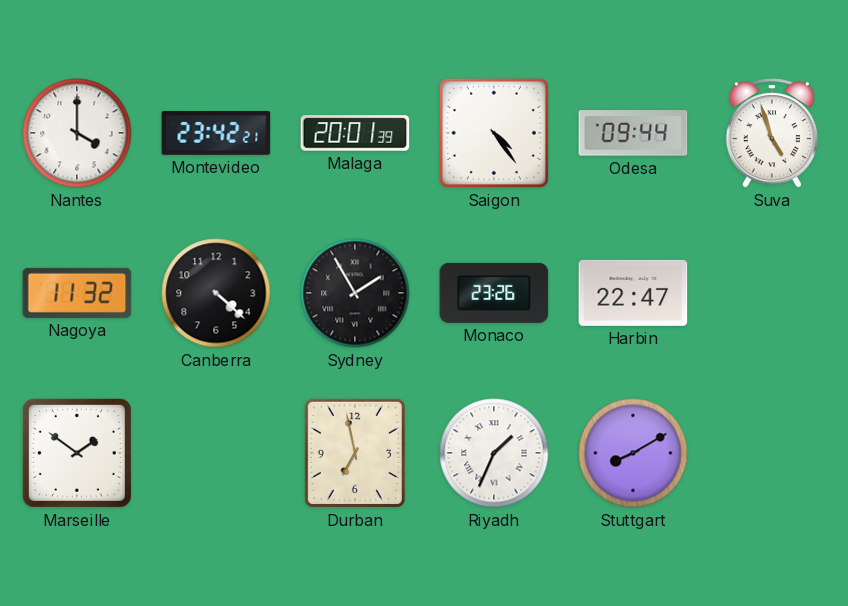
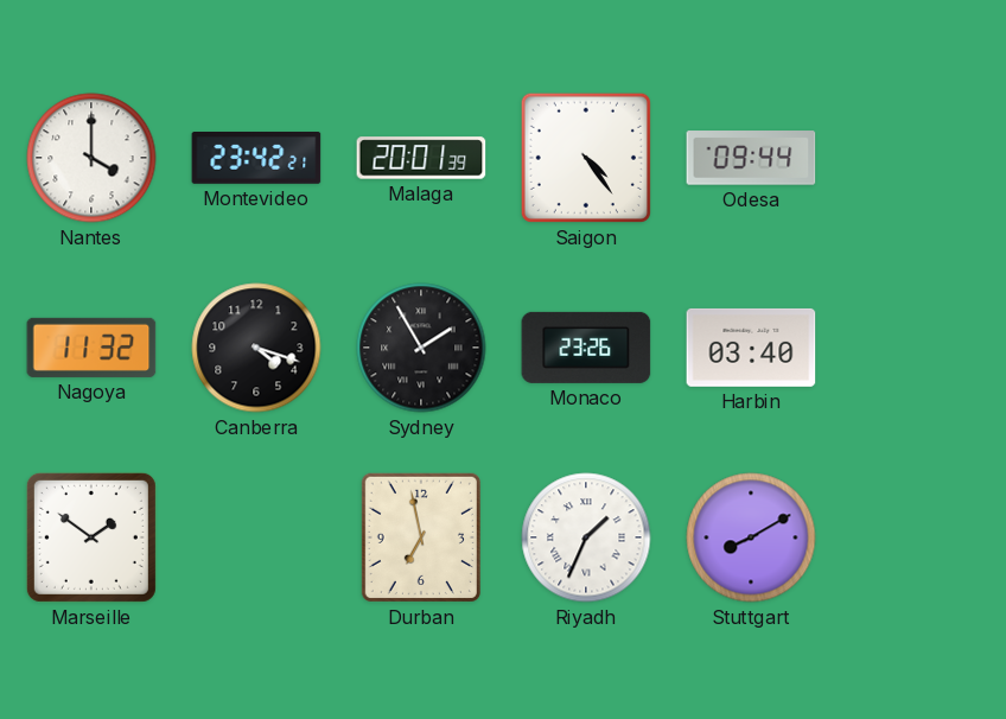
Suva: 4:57 -> none
Canberra: 4:22 -> 4:18
Harbin: 22:47 -> 03:40
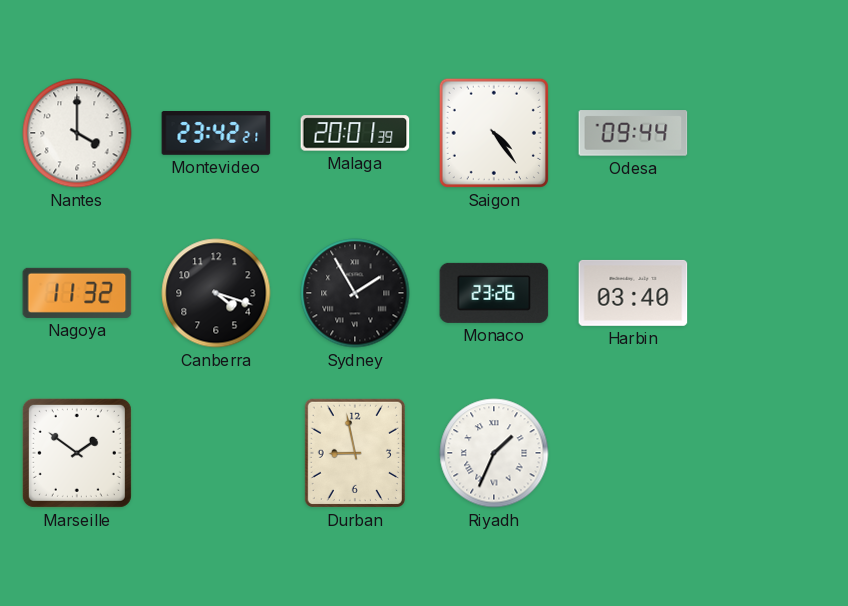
Durban: 6:58 -> 8:58
Stuttgart: 8:10 -> none
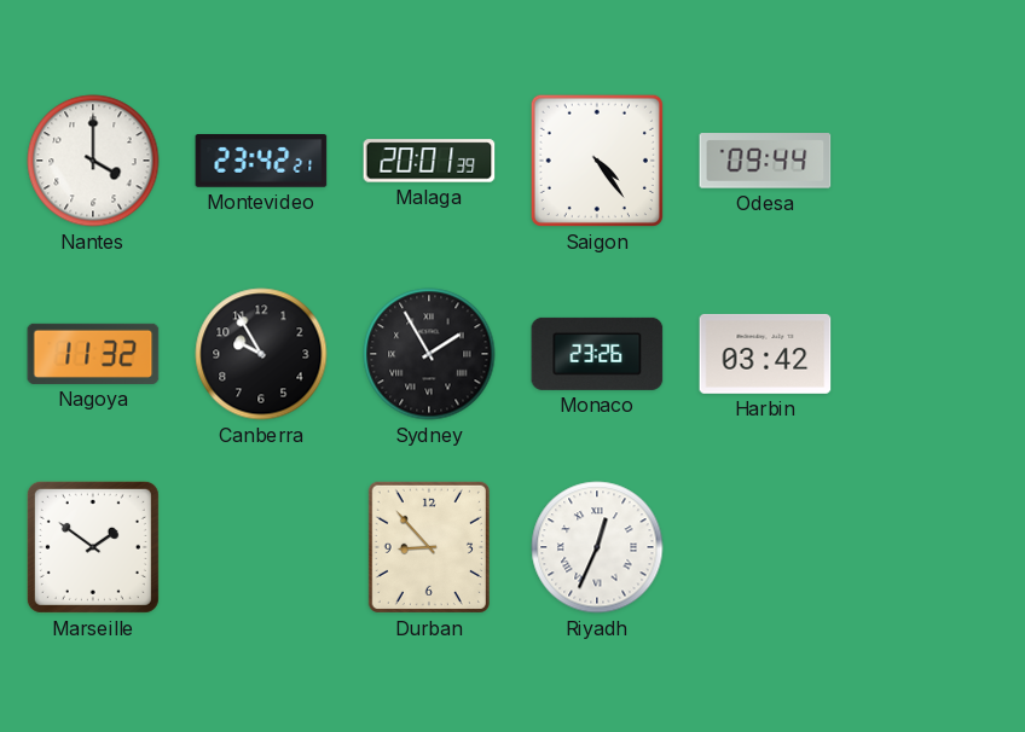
Canberra: 4:18 -> 9:55
Harbin: 03:40 -> 03:42
Durban: 8:58 -> 8:53
Riyadh: 1:34 -> 12:34
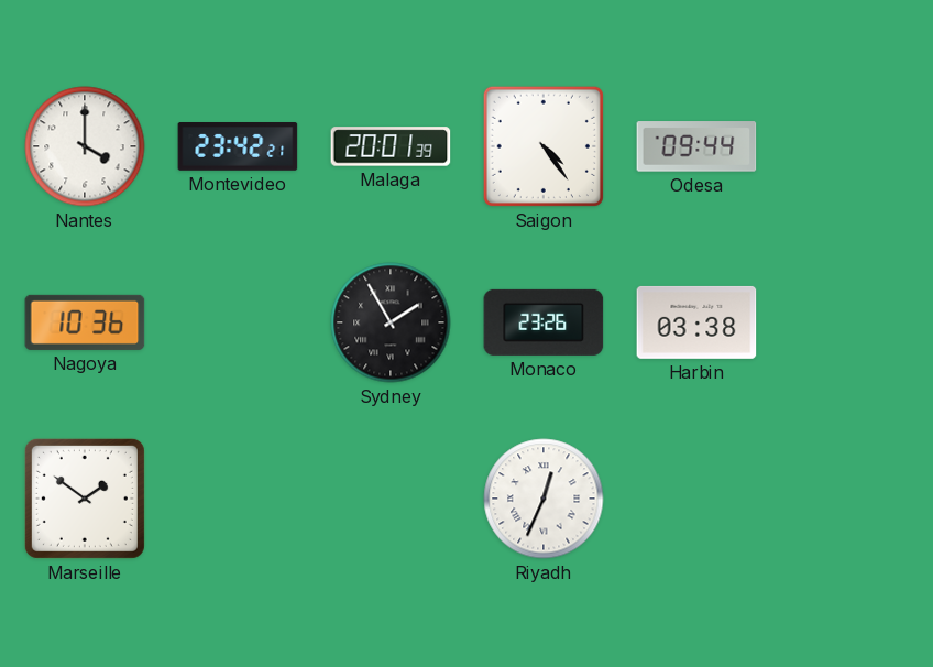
Nagoya: 11:32 -> 10:36
Canberra: 9:55 -> none
Harbin: 03:42 -> 03:38
Durban: 8:53 -> none
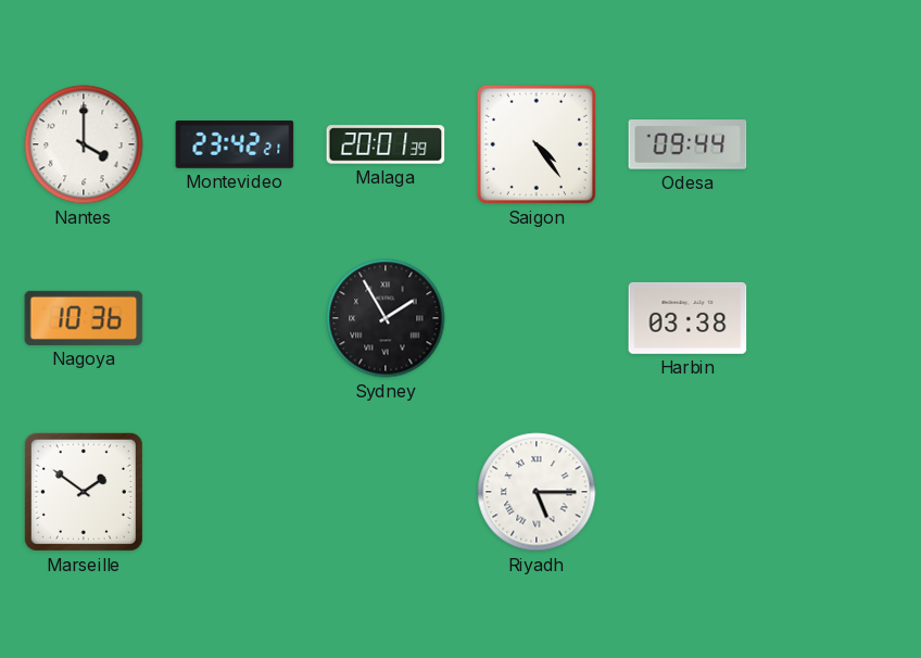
Monaco: 23:26 -> none
Riyadh: 12:34 -> 5:15
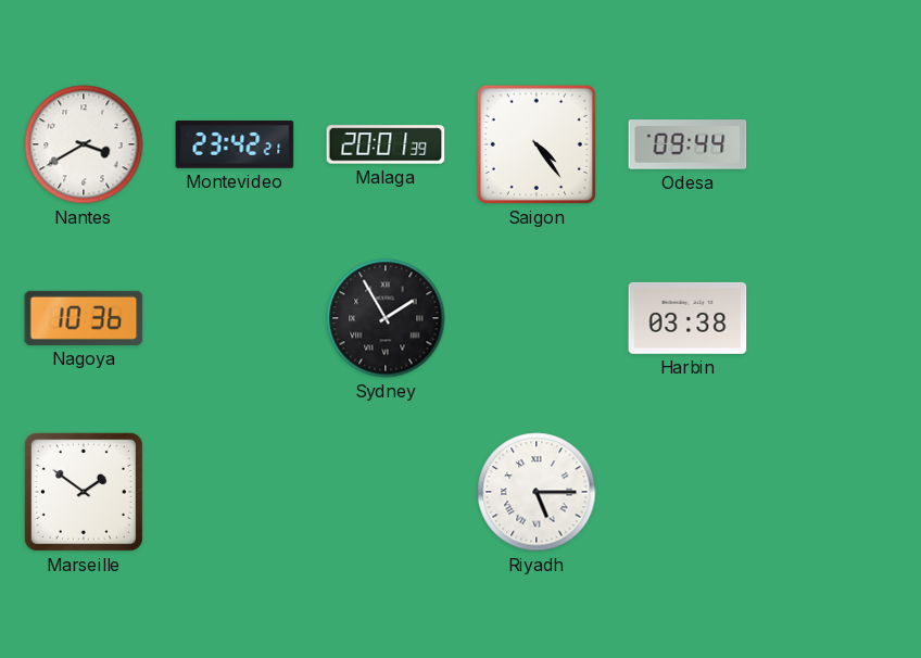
Nantes: 4:00 -> 3:40
